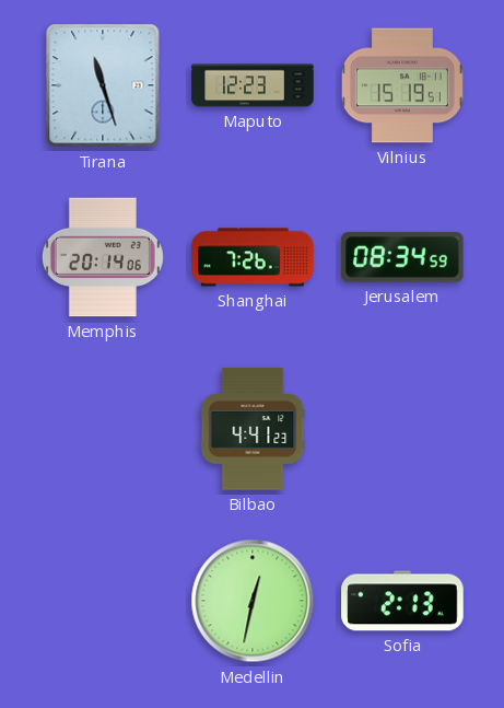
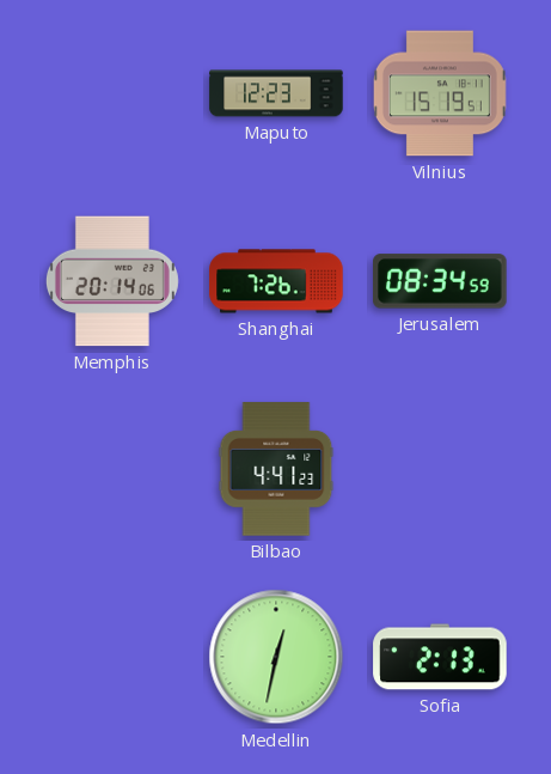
Tirana: 11:27 -> none
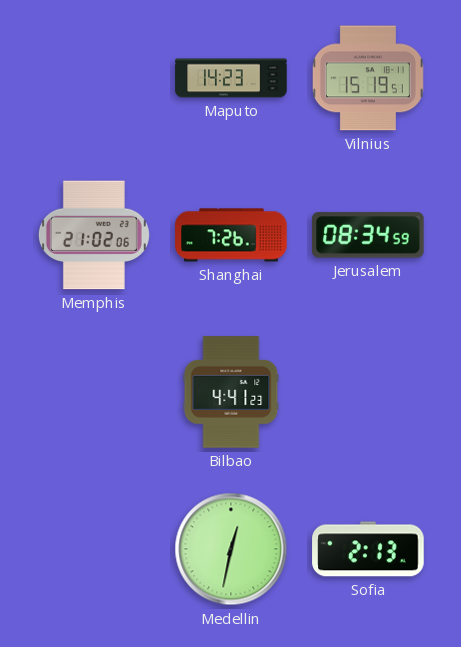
Maputo: 12:23 -> 14:23
Memphis: 20:14 -> 21:02
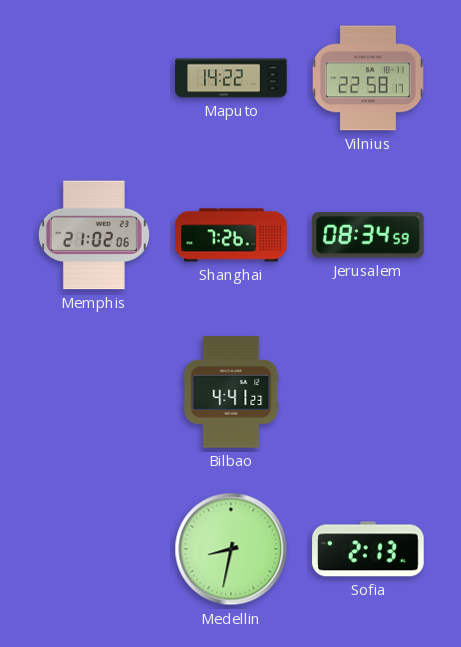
Maputo: 14:23 -> 14:22
Vilnius: 15:19 -> 22:58
Medellin: 12:32 -> 8:32
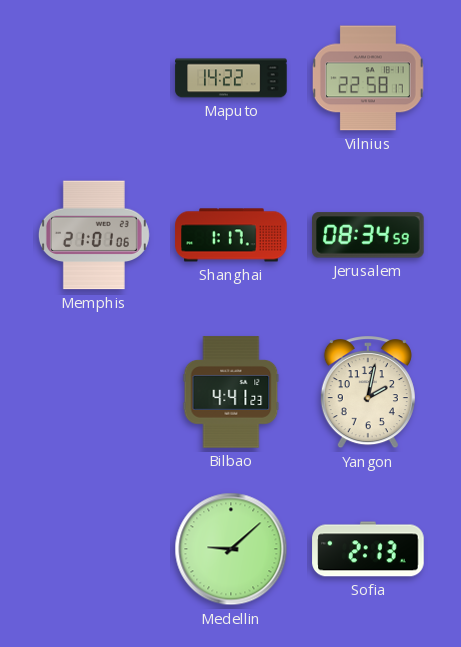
Memphis: 21:02 -> 21:01
Shanghai: 7:26 -> 1:17
Yangon: none -> 2:02
Medellin: 8:32 -> 9:08
